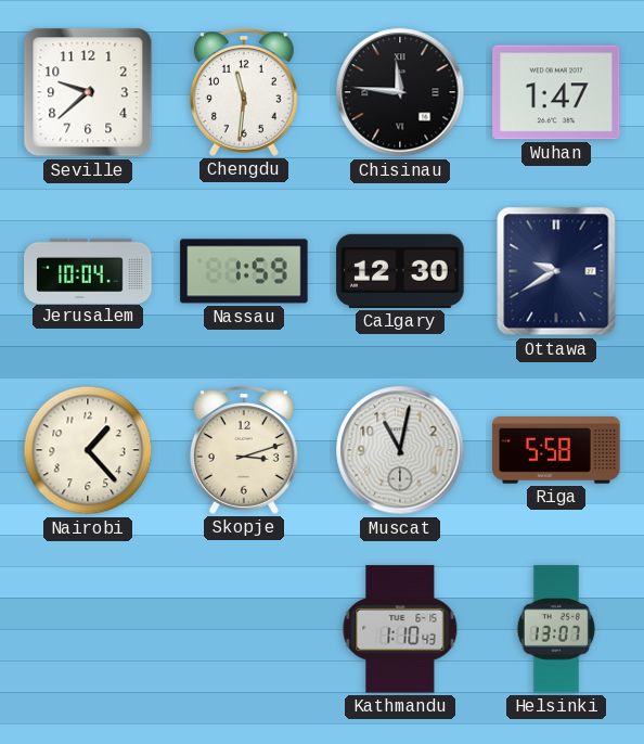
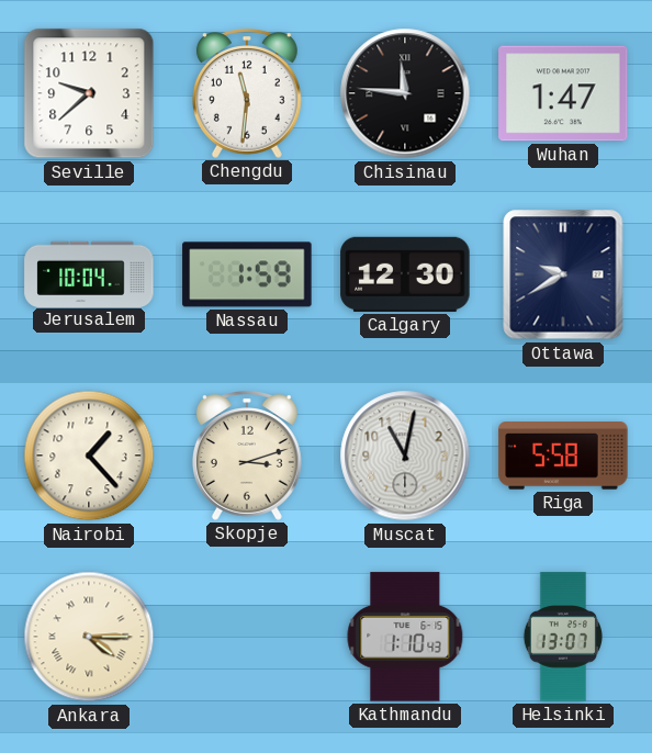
Ankara: none -> 4:15
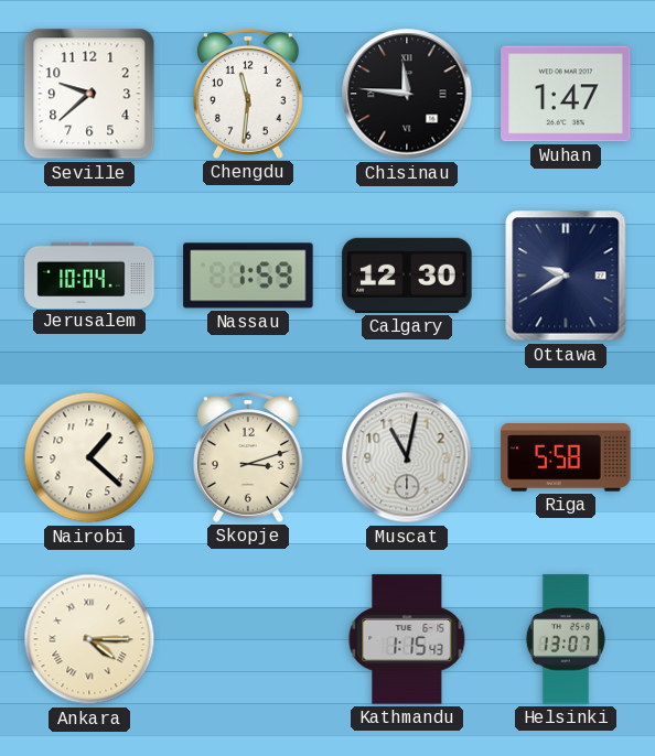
Nairobi: 1:23 -> 1:22
Kathmandu: 1:10 -> 1:15
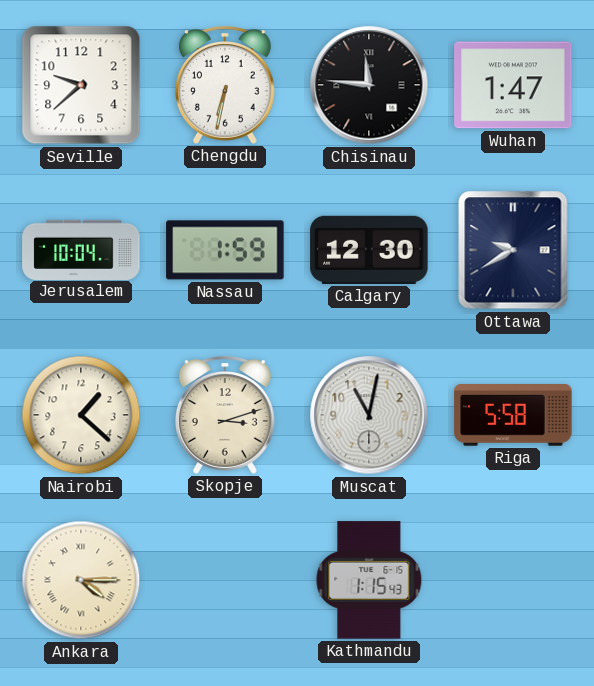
Chengdu: 11:31 -> 6:32
Helsinki: 13:07 -> none
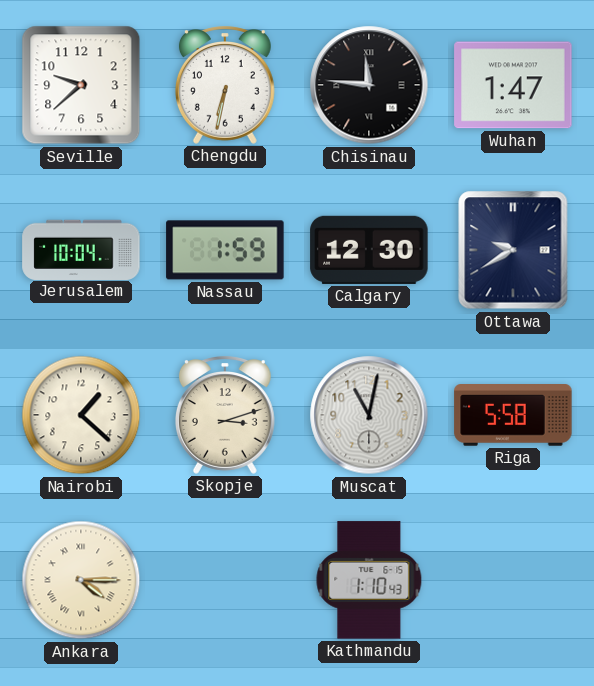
Kathmandu: 1:15 -> 1:10
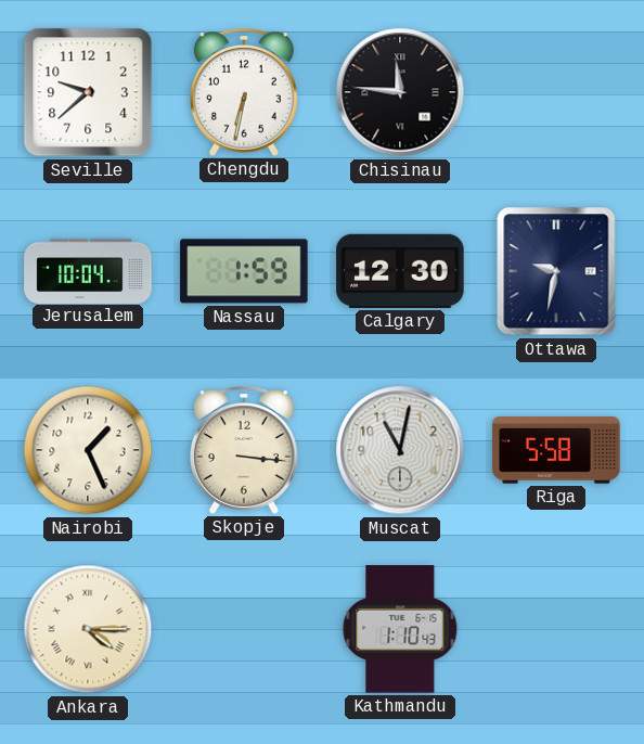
Wuhan: 1:47 -> none
Ottawa: 9:40 -> 9:32
Nairobi: 1:22 -> 1:26
Skopje: 3:12 -> 3:16
